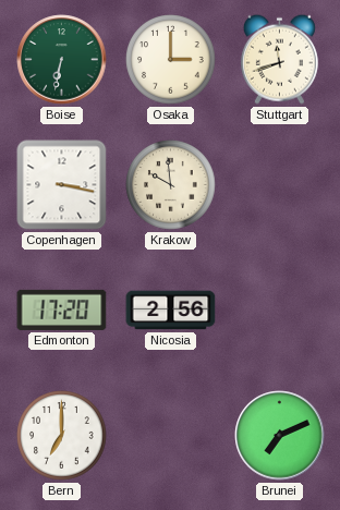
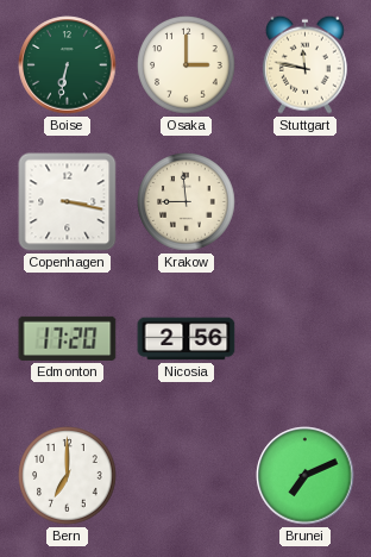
Stuttgart: 11:42 -> 11:47
Krakow: 9:59 -> 8:59
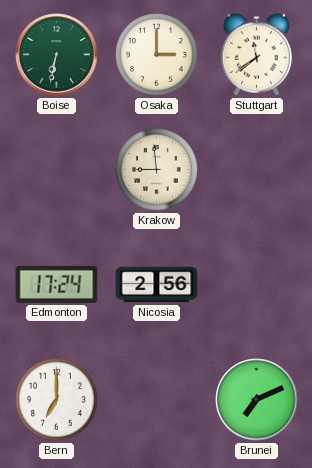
Stuttgart: 11:47 -> 11:39
Copenhagen: 3:17 -> none
Edmonton: 17:20 -> 17:24
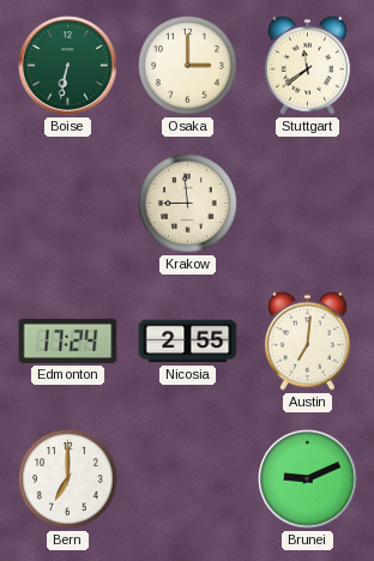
Nicosia: 2:56 -> 2:55
Austin: none -> 7:01
Brunei: 7:11 -> 9:11
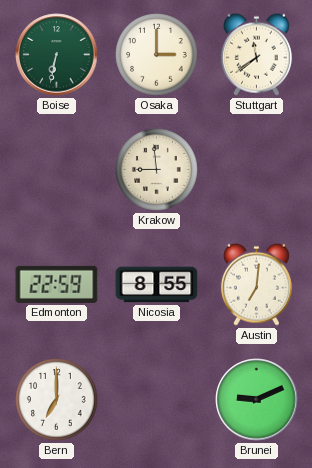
Edmonton: 17:24 -> 22:59
Nicosia: 2:55 -> 8:55
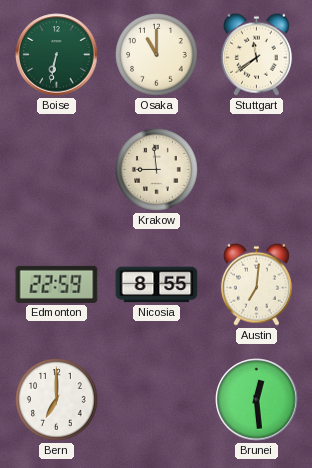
Osaka: 3:00 -> 11:00
Brunei: 9:11 -> 12:29
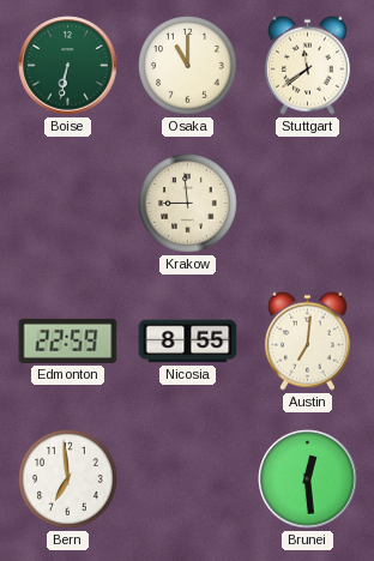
Bern: 7:00 -> 6:59
